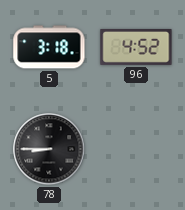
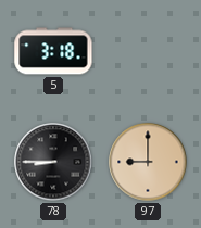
96: 4:52 -> none
97: none -> 9:00
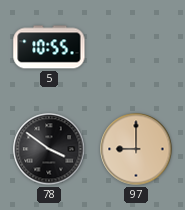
5: 3:18 -> 10:55
78: 8:45 -> 3:51
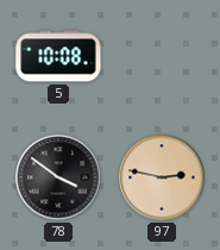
5: 10:55 -> 10:08
97: 9:00 -> 2:47
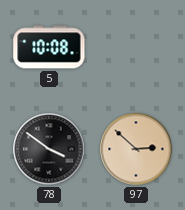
97: 2:47 -> 2:52
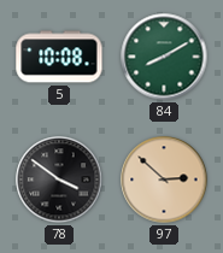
84: none -> 8:10
